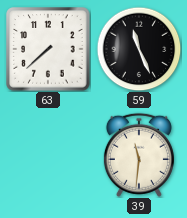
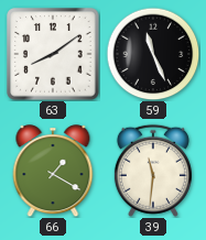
63: 7:38 -> 8:09
66: none -> 1:20
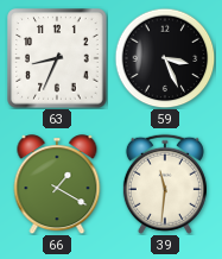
63: 8:09 -> 8:34
59: 11:26 -> 3:26
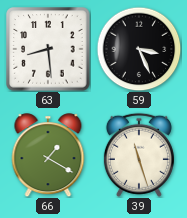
63: 8:34 -> 8:29
39: 11:31 -> 11:27
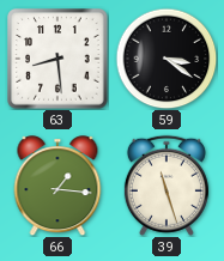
59: 3:26 -> 3:21
66: 1:20 -> 1:16
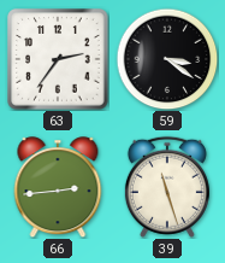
63: 8:29 -> 2:36
66: 1:16 -> 2:44
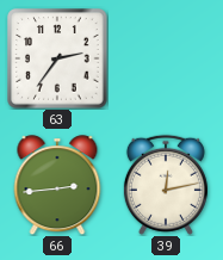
59: 3:21 -> none
39: 11:27 -> 12:13
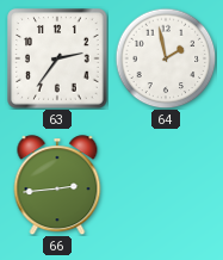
64: none -> 1:58
39: 12:13 -> none
